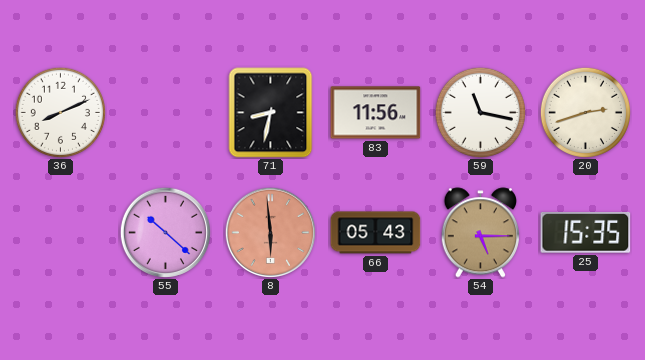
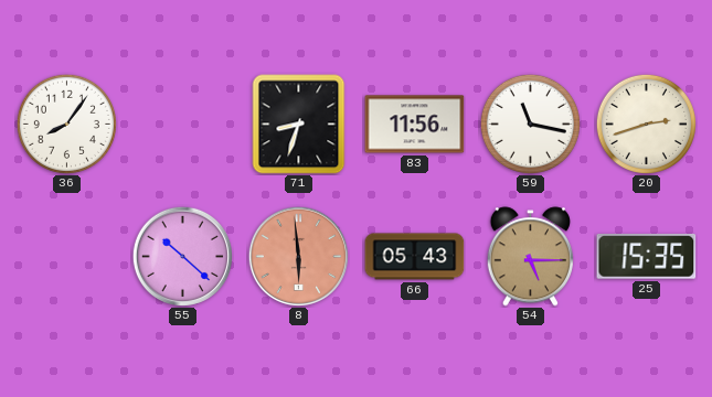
36: 8:11 -> 8:06
71: 8:32 -> 8:33
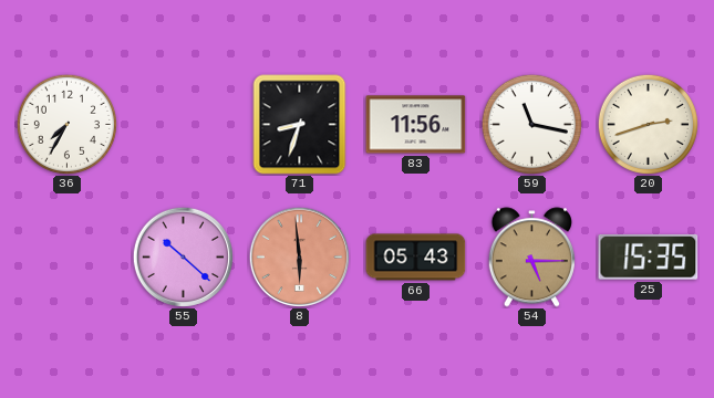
36: 8:06 -> 7:35
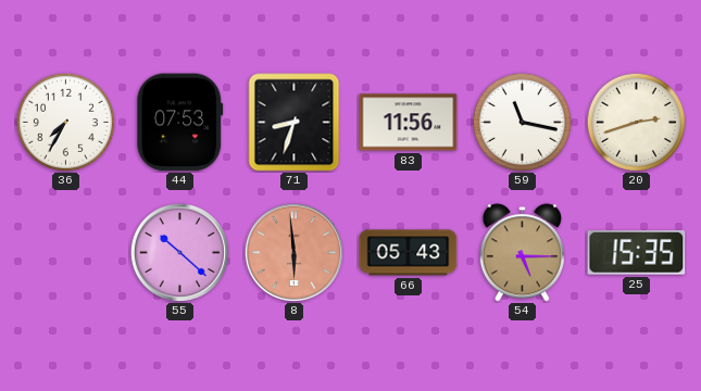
44: none -> 07:53
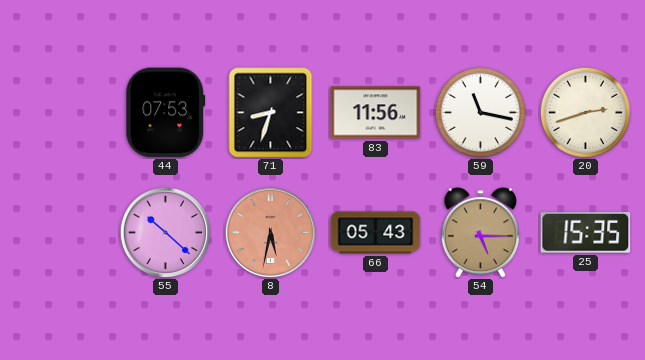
36: 7:35 -> none
8: 5:59 -> 5:32
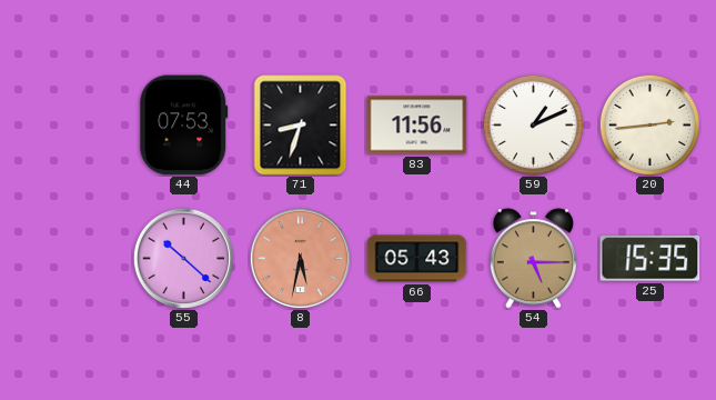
59: 11:17 -> 1:11
20: 2:42 -> 2:44
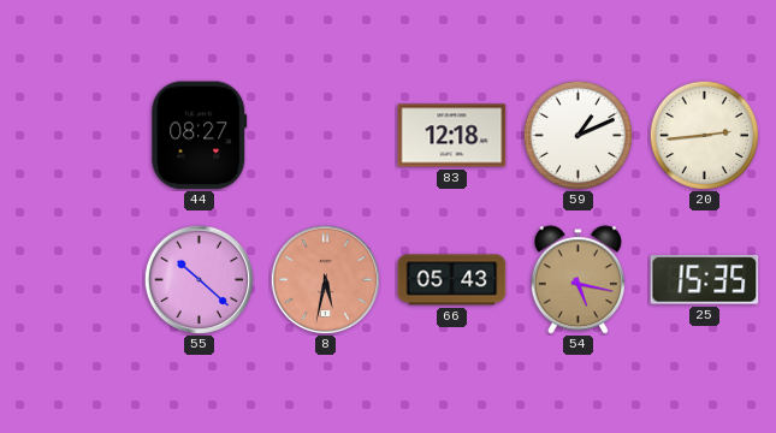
44: 07:53 -> 08:27
71: 8:33 -> none
83: 11:56 -> 12:18
54: 5:15 -> 5:17
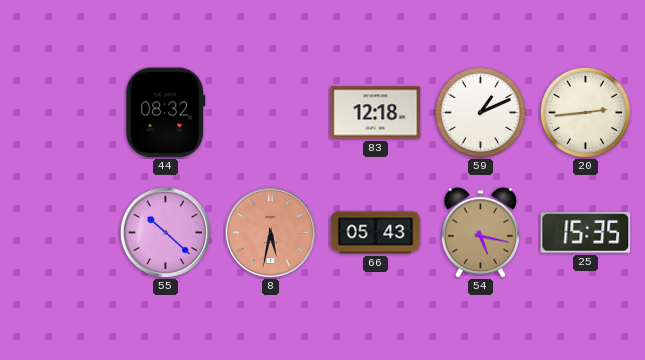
44: 08:27 -> 08:32
